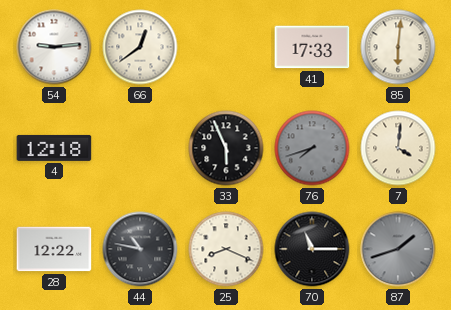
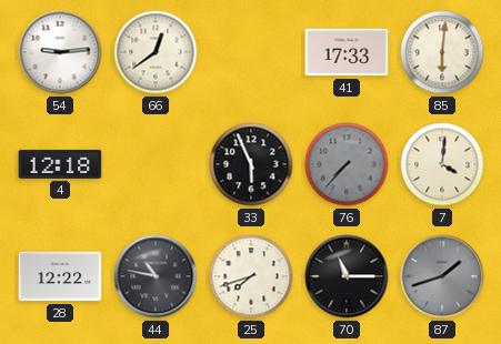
76: 7:42 -> 7:37
25: 8:19 -> 7:42
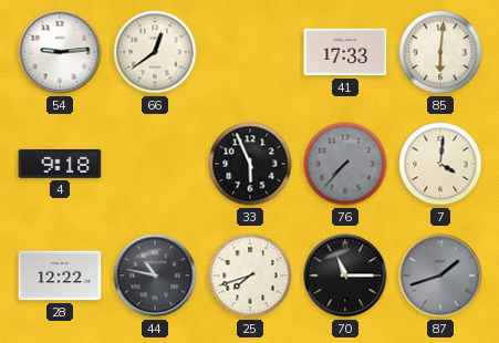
4: 12:18 -> 9:18
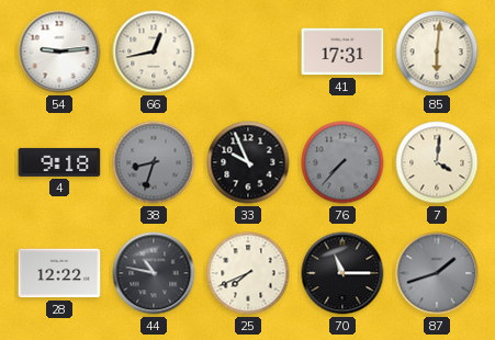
66: 12:39 -> 12:43
41: 17:33 -> 17:31
38: none -> 8:33
33: 5:56 -> 9:56
25: 7:42 -> 7:41
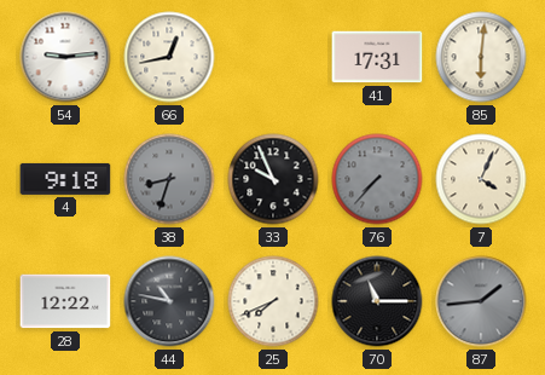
7: 4:01 -> 4:04
87: 1:42 -> 1:44
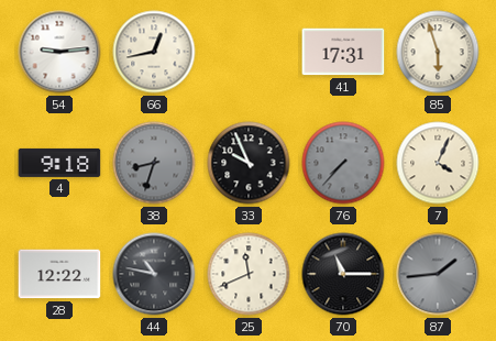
85: 6:01 -> 5:57
25: 7:41 -> 11:41
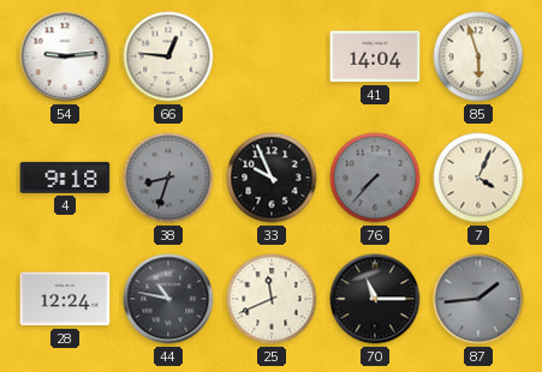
66: 12:43 -> 12:46
41: 17:31 -> 14:04
28: 12:22 -> 12:24
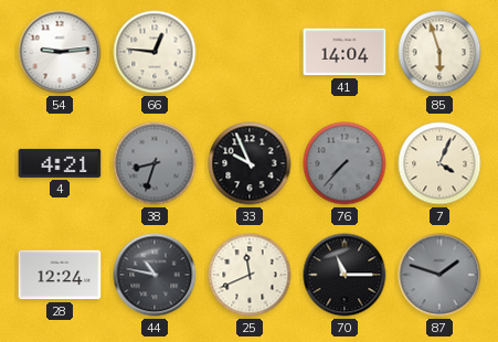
4: 9:18 -> 4:21
87: 1:44 -> 1:48
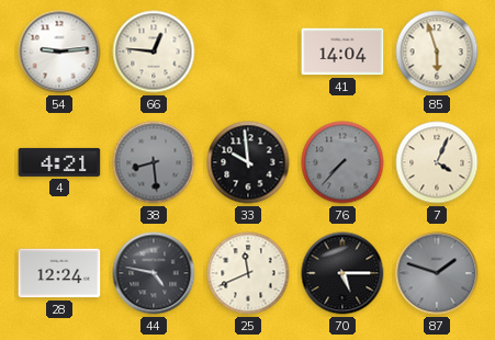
38: 8:33 -> 8:29
33: 9:56 -> 9:59
44: 10:47 -> 4:47
70: 11:15 -> 5:15
